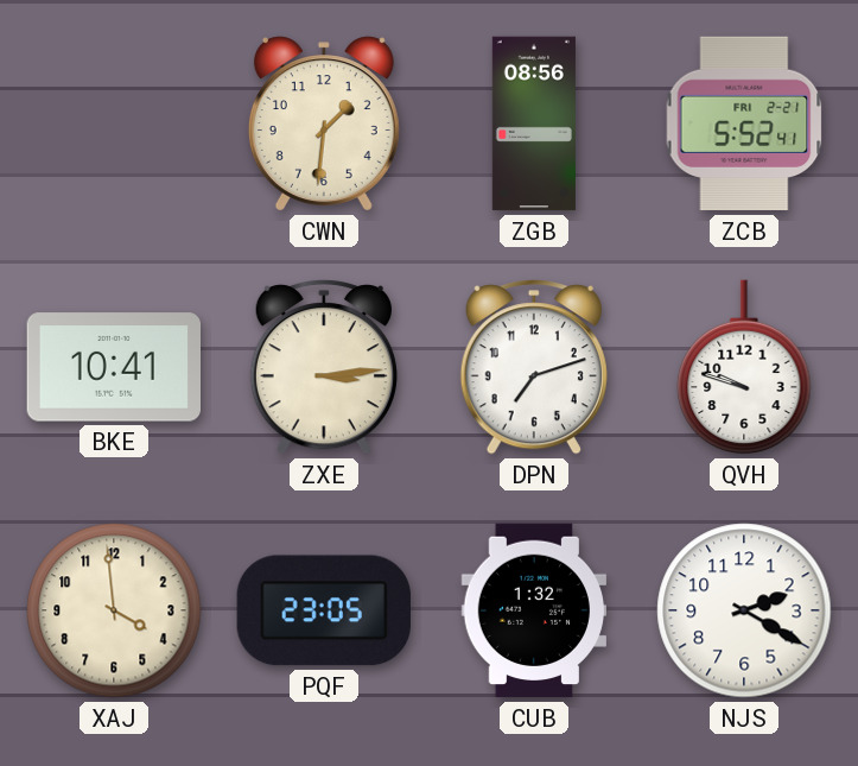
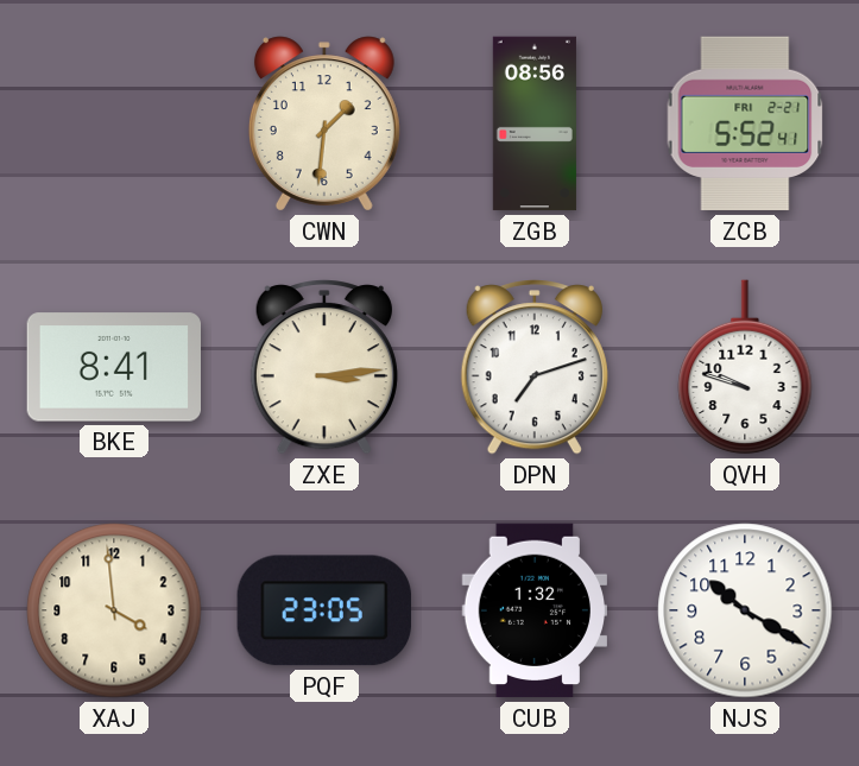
BKE: 10:41 -> 8:41
NJS: 2:20 -> 10:20
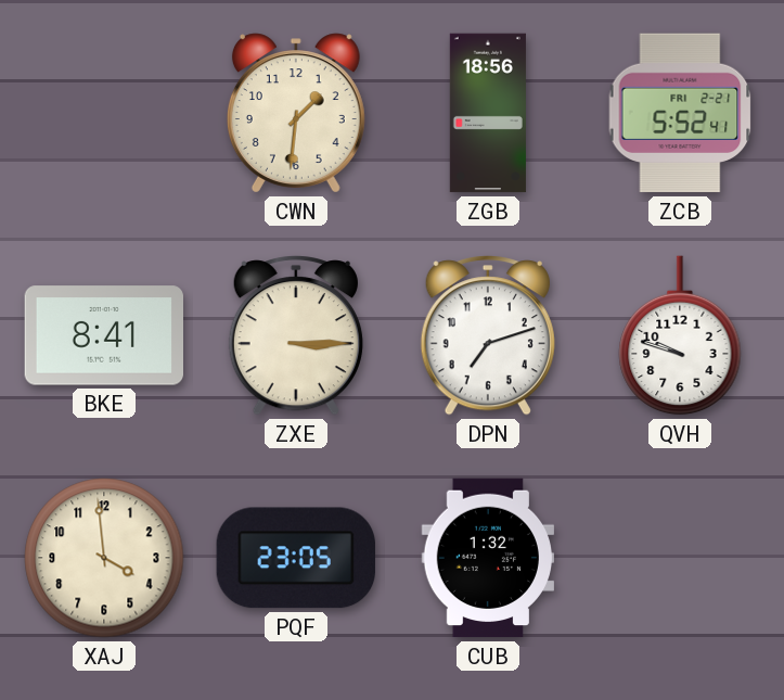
ZGB: 08:56 -> 18:56
ZXE: 3:14 -> 3:15
NJS: 10:20 -> none
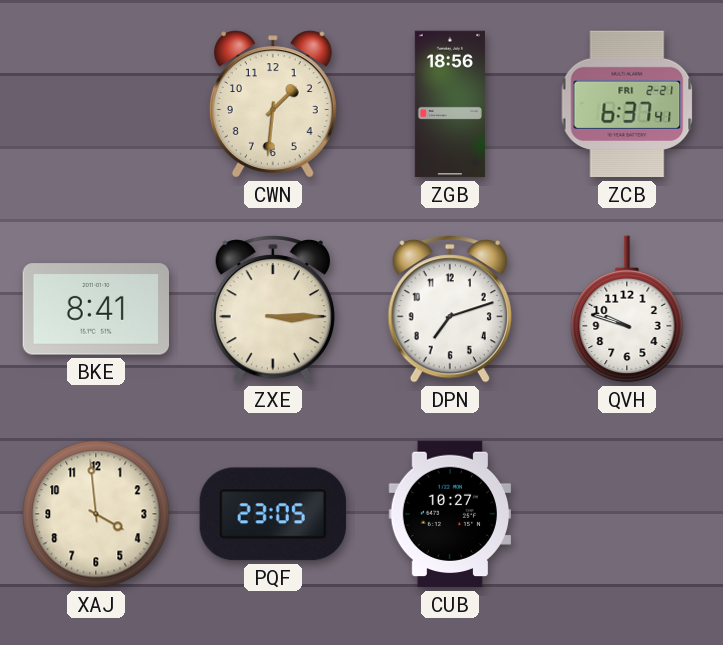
ZCB: 5:52 -> 6:37
CUB: 1:32 -> 10:27
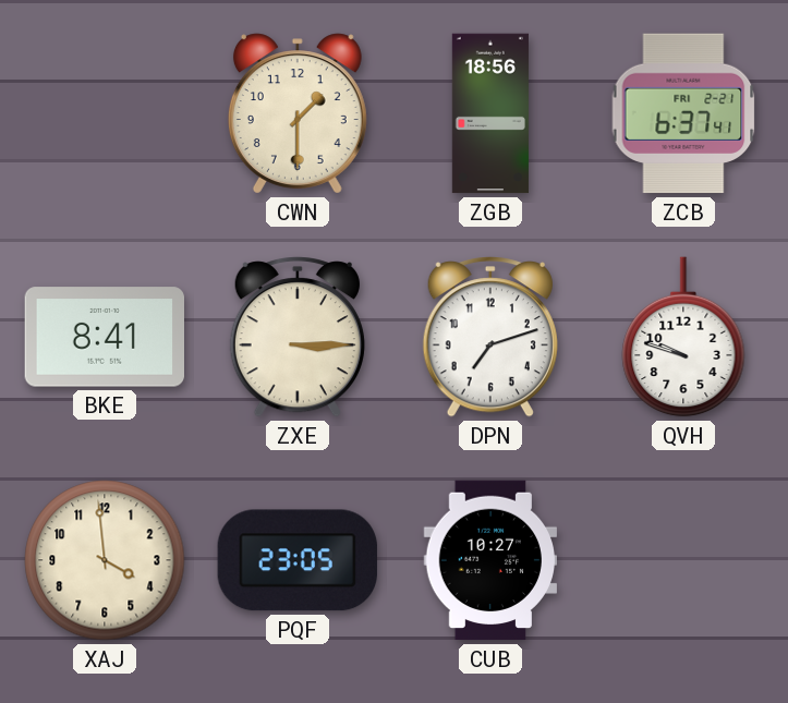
CWN: 1:31 -> 1:30
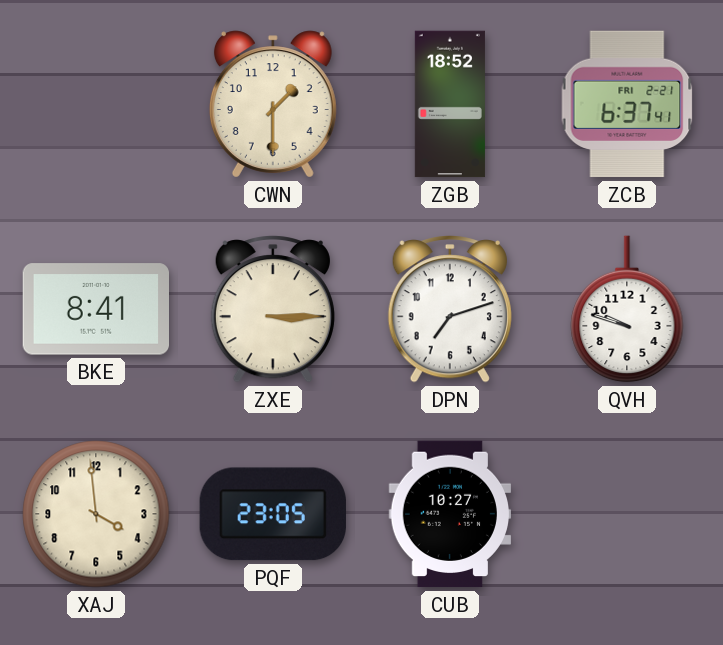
ZGB: 18:56 -> 18:52
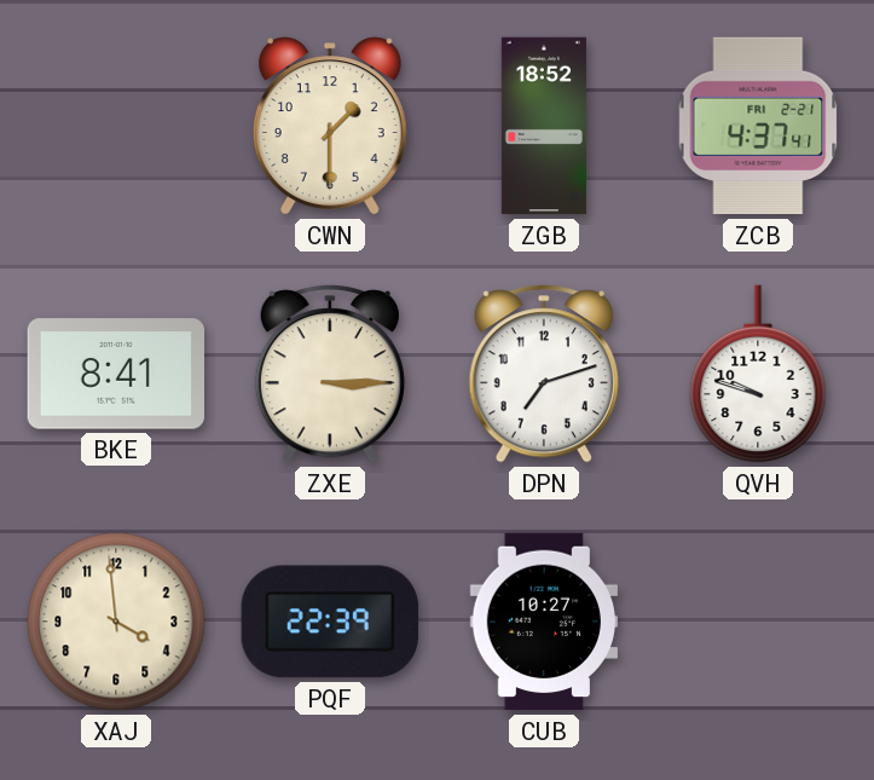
ZCB: 6:37 -> 4:37
PQF: 23:05 -> 22:39
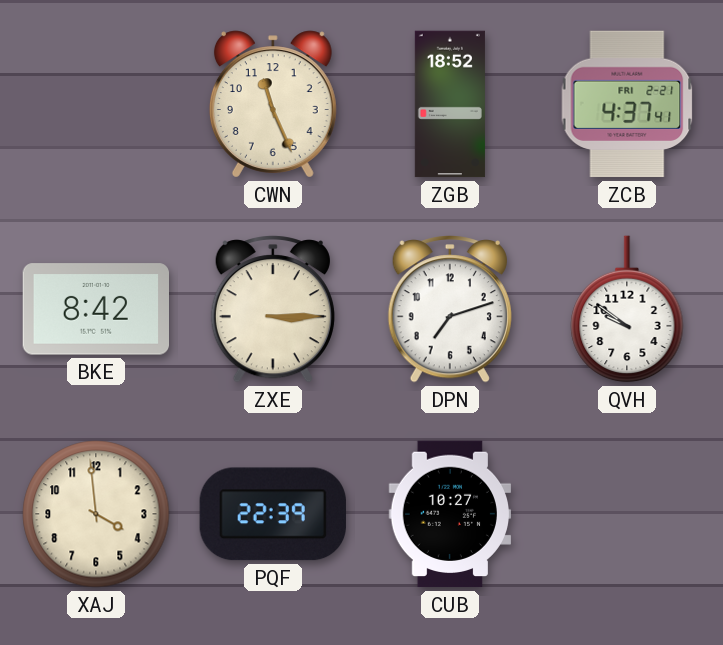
CWN: 1:30 -> 11:26
BKE: 8:41 -> 8:42
QVH: 9:48 -> 9:51
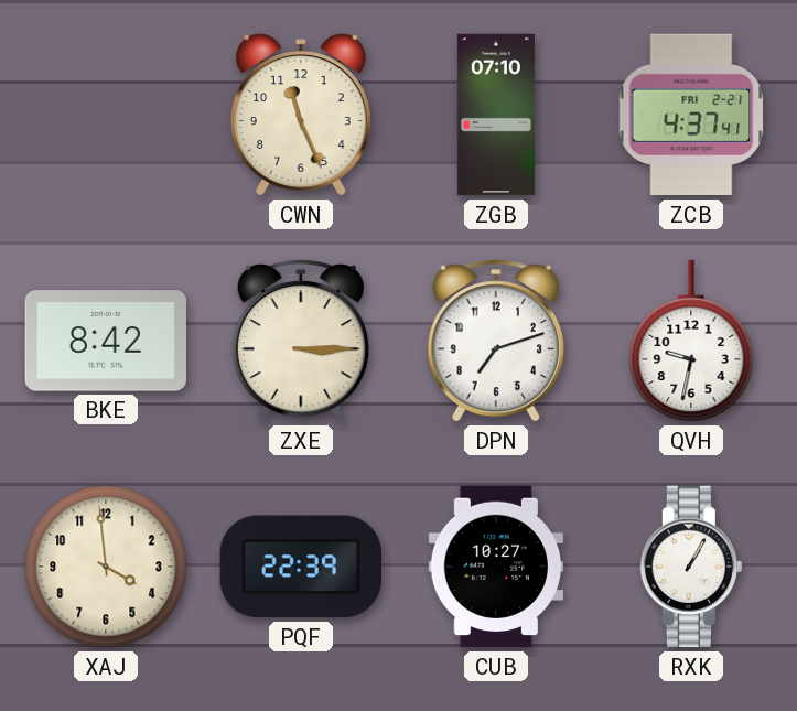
ZGB: 18:52 -> 07:10
QVH: 9:51 -> 9:32
RXK: none -> 1:05
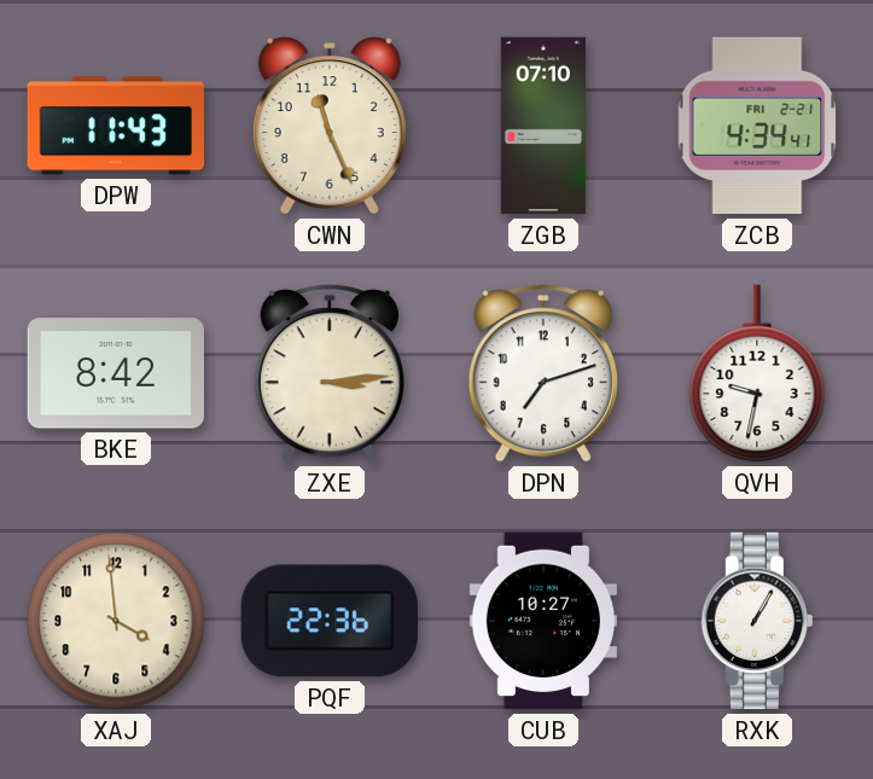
DPW: none -> 11:43
ZCB: 4:37 -> 4:34
ZXE: 3:15 -> 3:14
PQF: 22:39 -> 22:36
